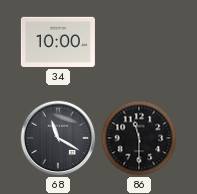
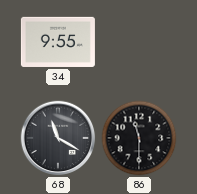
34: 10:00 -> 9:55
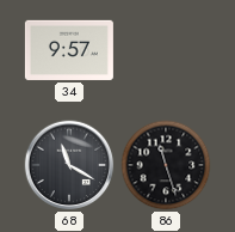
34: 9:55 -> 9:57
86: 11:30 -> 11:27
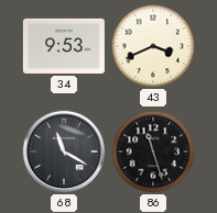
34: 9:57 -> 9:53
43: none -> 3:41
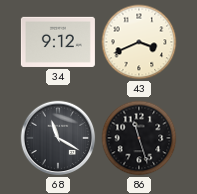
34: 9:53 -> 9:12
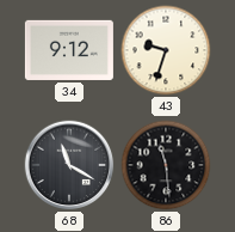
43: 3:41 -> 9:33
86: 11:27 -> 11:29
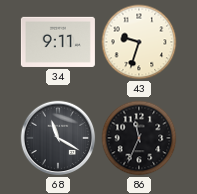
34: 9:12 -> 9:11
86: 11:29 -> 11:34
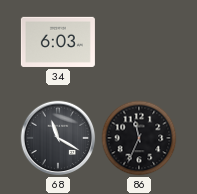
34: 9:11 -> 6:03
43: 9:33 -> none
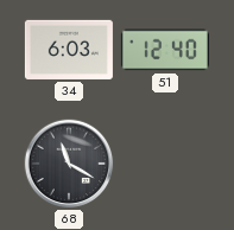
51: none -> 12:40
86: 11:34 -> none
